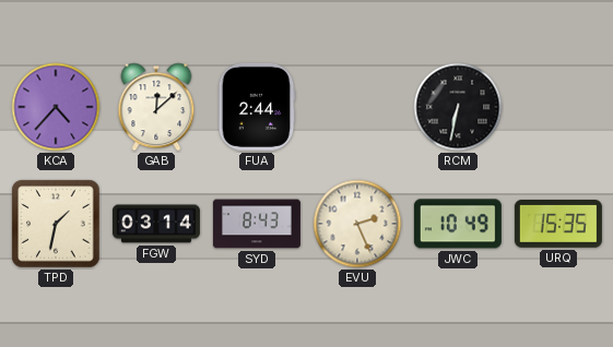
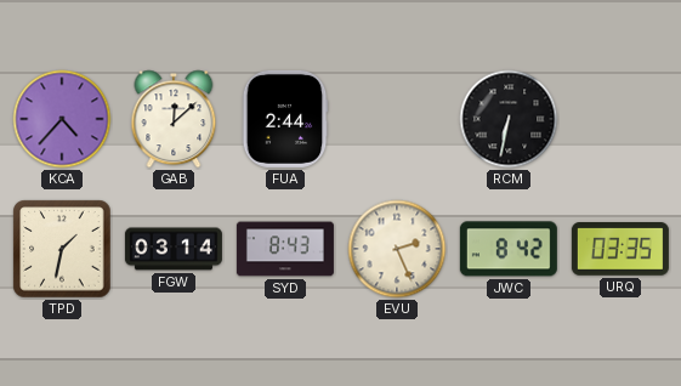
JWC: 10:49 -> 8:42
URQ: 15:35 -> 03:35
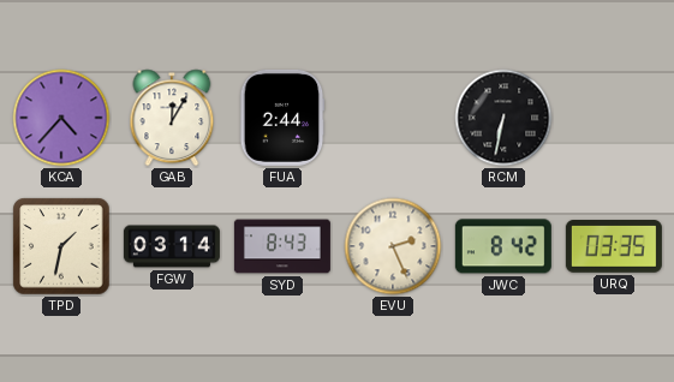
GAB: 12:08 -> 12:05
